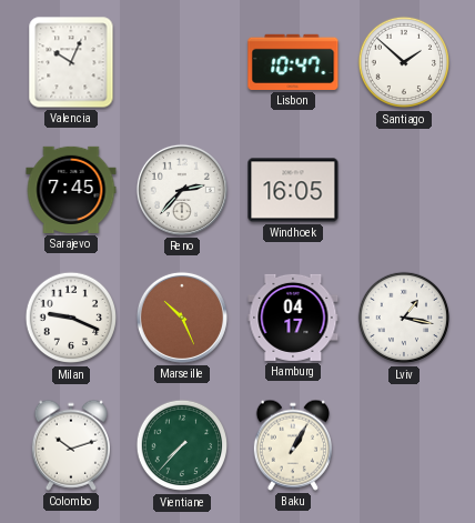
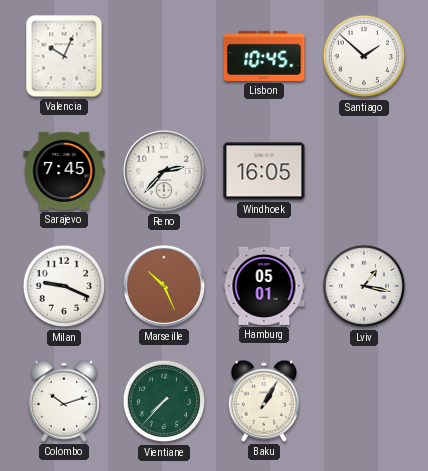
Lisbon: 10:47 -> 10:45
Hamburg: 04:17 -> 05:01
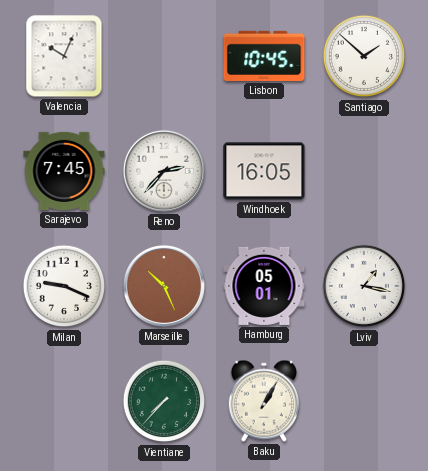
Colombo: 10:12 -> none
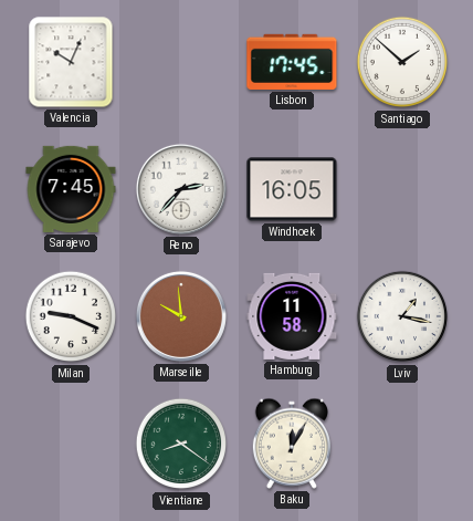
Lisbon: 10:45 -> 17:45
Marseille: 10:26 -> 9:59
Hamburg: 05:01 -> 11:58
Vientiane: 7:37 -> 8:21
Baku: 1:05 -> 12:05
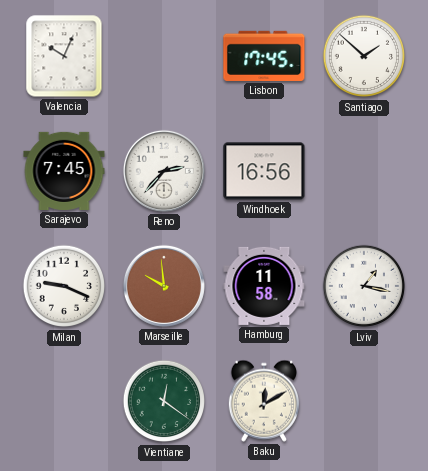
Windhoek: 16:05 -> 16:56
Vientiane: 8:21 -> 12:21
Baku: 12:05 -> 12:10
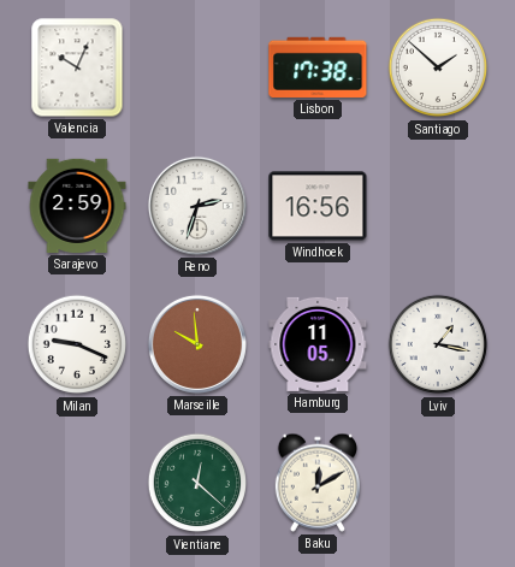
Lisbon: 17:45 -> 17:38
Sarajevo: 7:45 -> 2:59
Reno: 2:37 -> 2:33
Hamburg: 11:58 -> 11:05
Vientiane: 12:21 -> 12:22
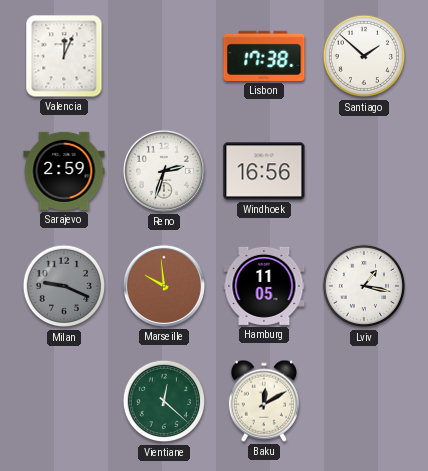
Valencia: 10:04 -> 12:04
Milan dial: white -> grey
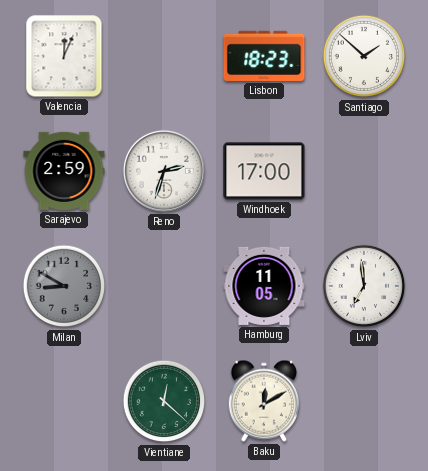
Lisbon: 17:38 -> 18:23
Windhoek: 16:56 -> 17:00
Milan: 9:19 -> 8:50
Marseille: 9:59 -> none
Lviv: 1:17 -> 6:59
